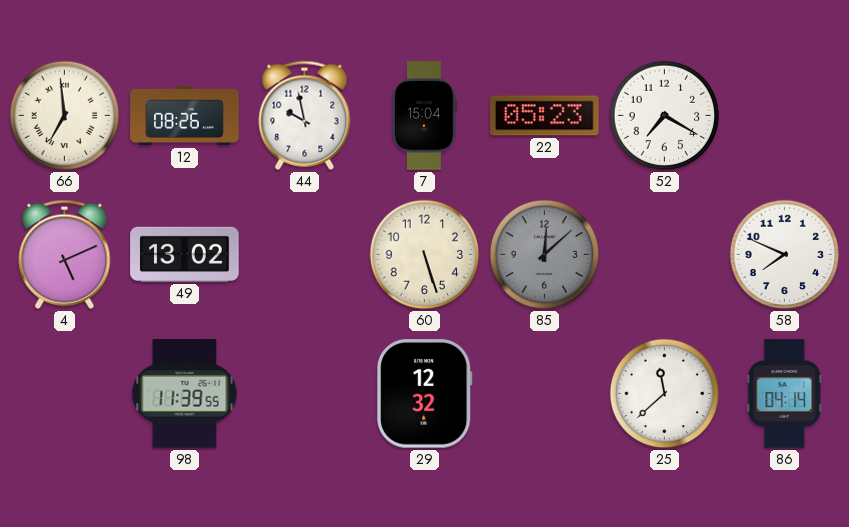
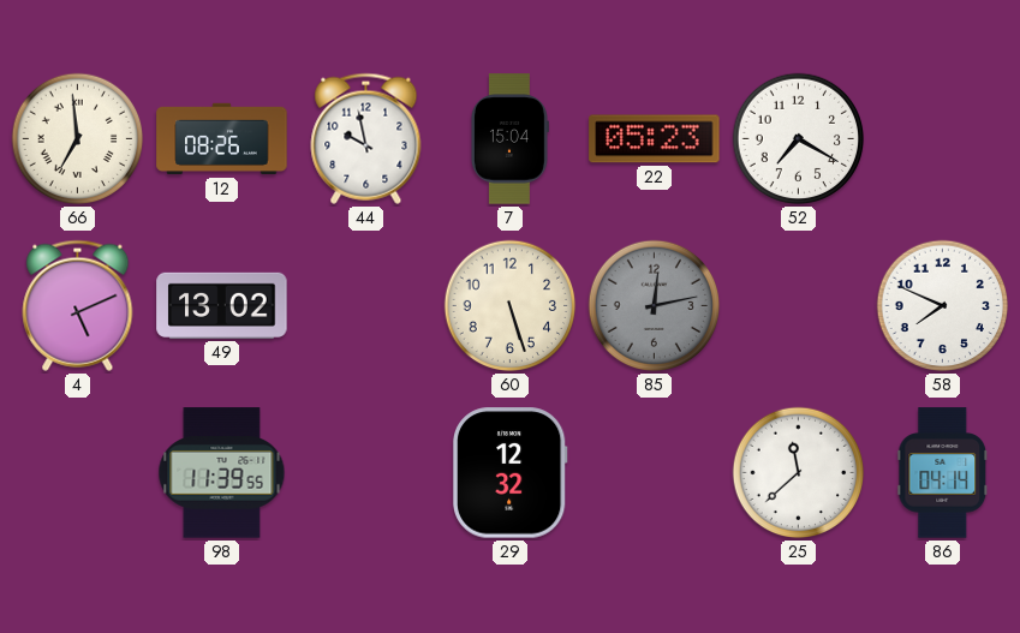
85: 12:08 -> 12:13
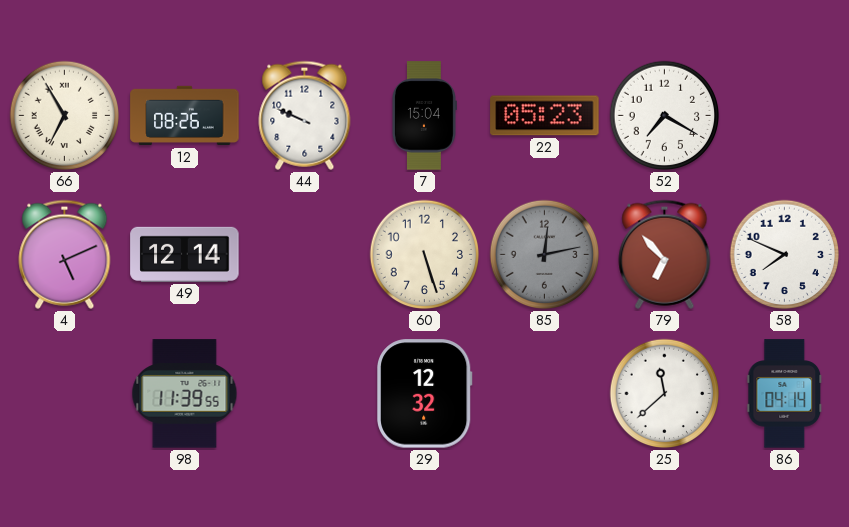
66: 6:59 -> 6:55
44: 9:58 -> 9:49
49: 13:02 -> 12:14
79: none -> 6:53
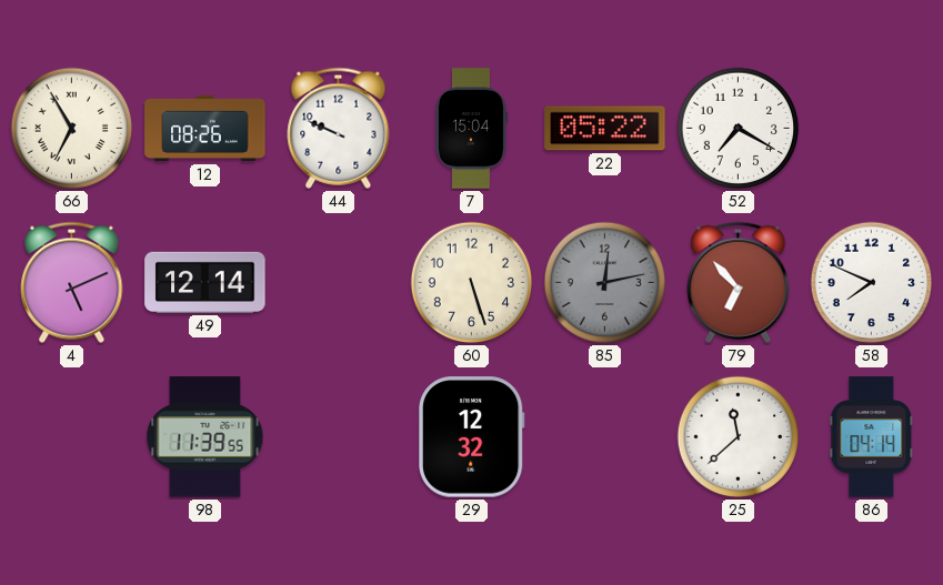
22: 05:23 -> 05:22
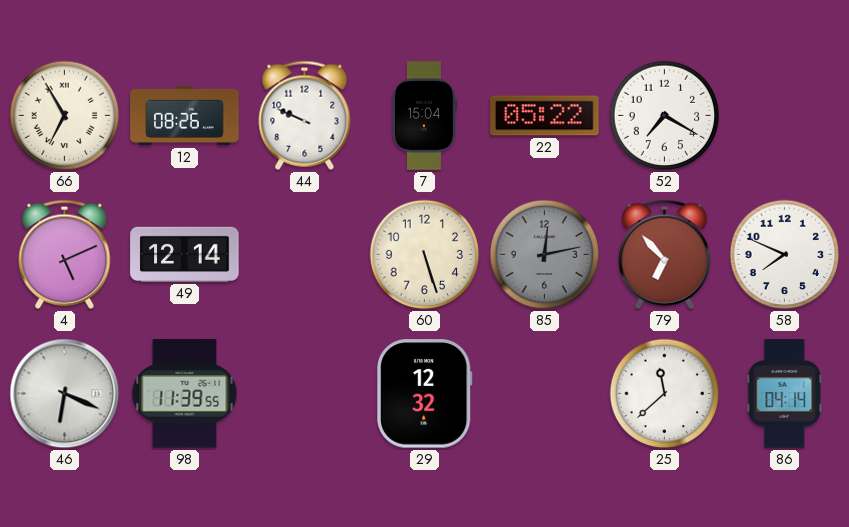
46: none -> 6:19
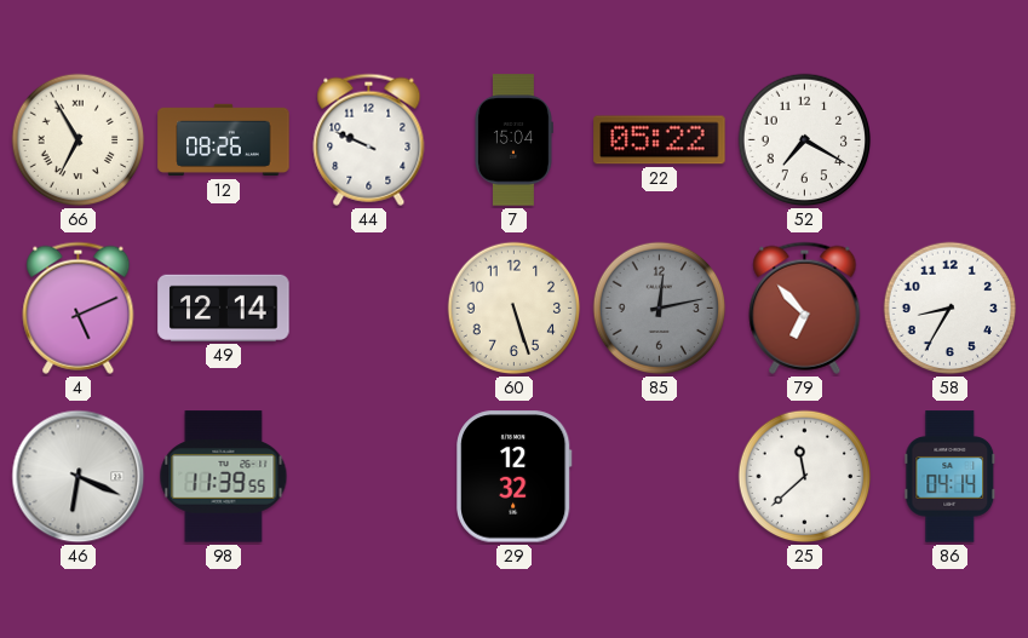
58: 7:49 -> 8:35
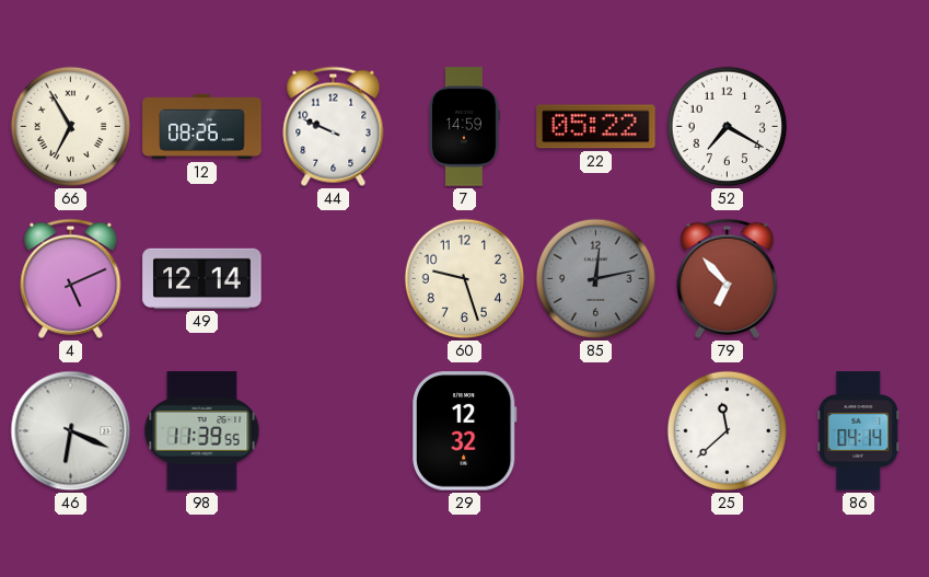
7: 15:04 -> 14:59
60: 5:27 -> 9:27
58: 8:35 -> none
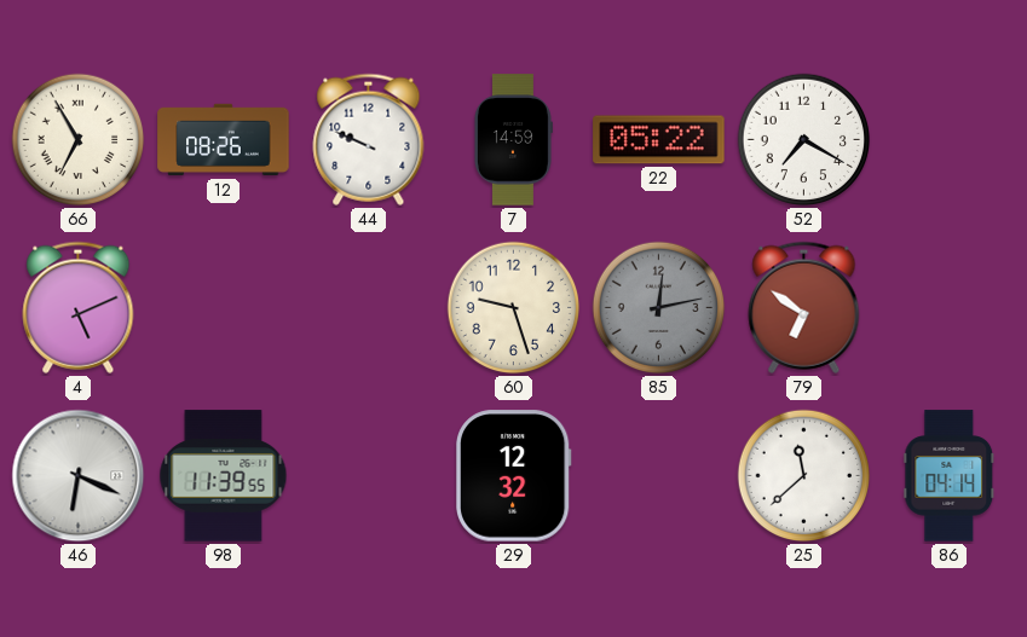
49: 12:14 -> none
79: 6:53 -> 6:51
